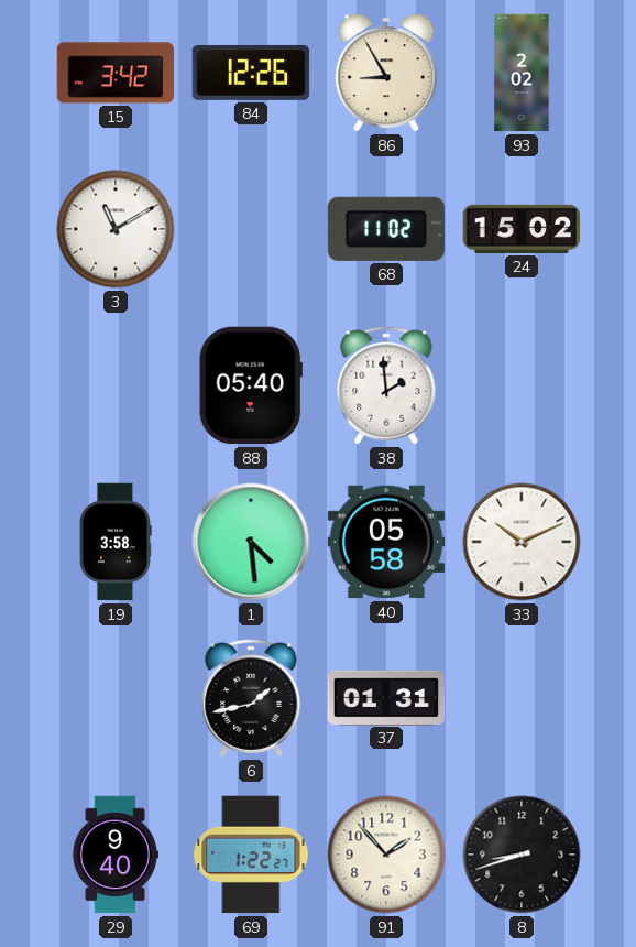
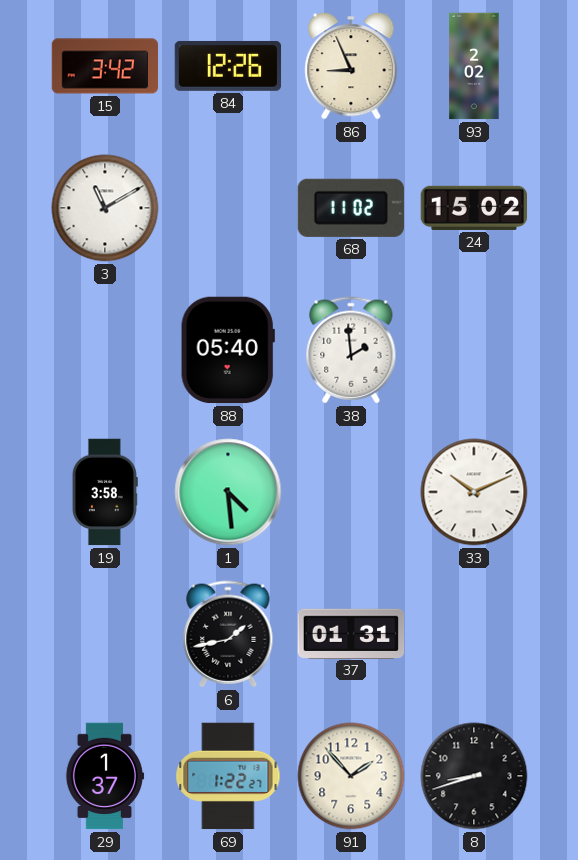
86: 8:55 -> 8:56
40: 05:58 -> none
29: 9:40 -> 1:37
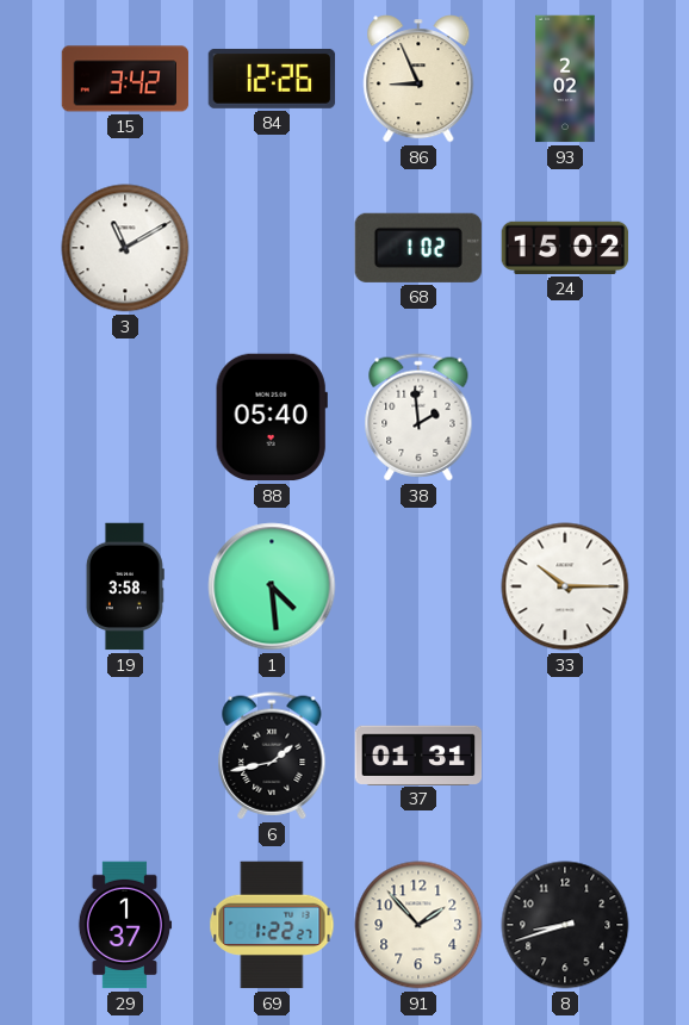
68: 11:02 -> 1:02
33: 10:11 -> 10:15
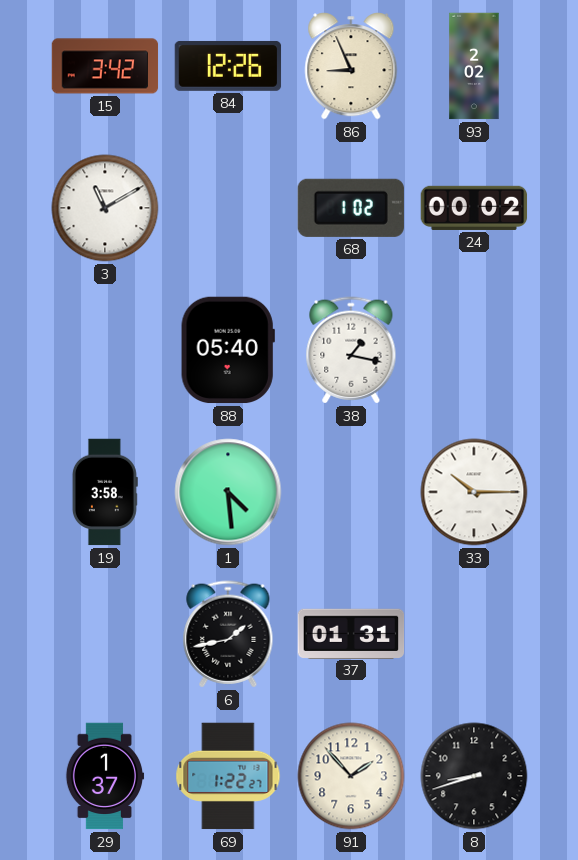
24: 15:02 -> 00:02
38: 1:59 -> 1:17
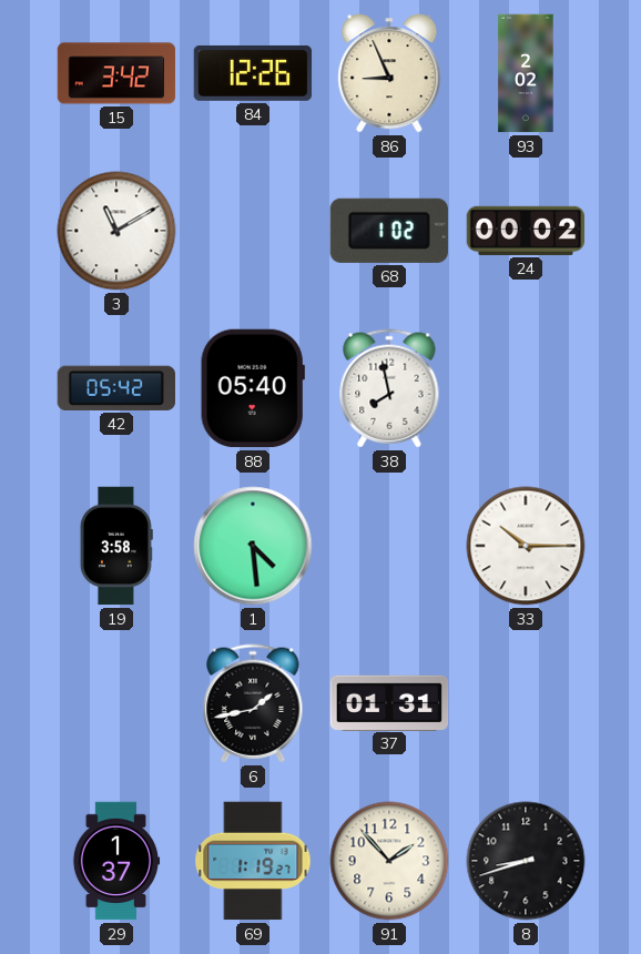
42: none -> 05:42
38: 1:17 -> 7:58
69: 1:22 -> 1:19
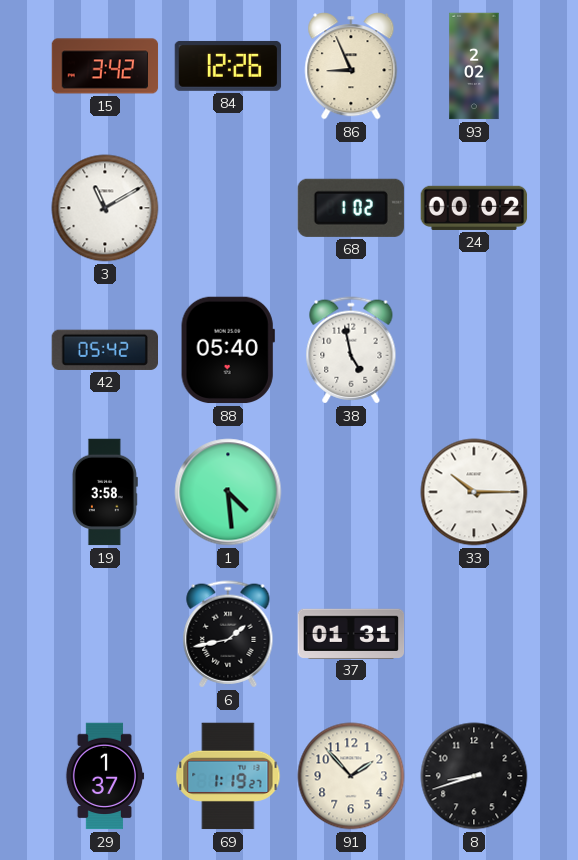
38: 7:58 -> 4:58
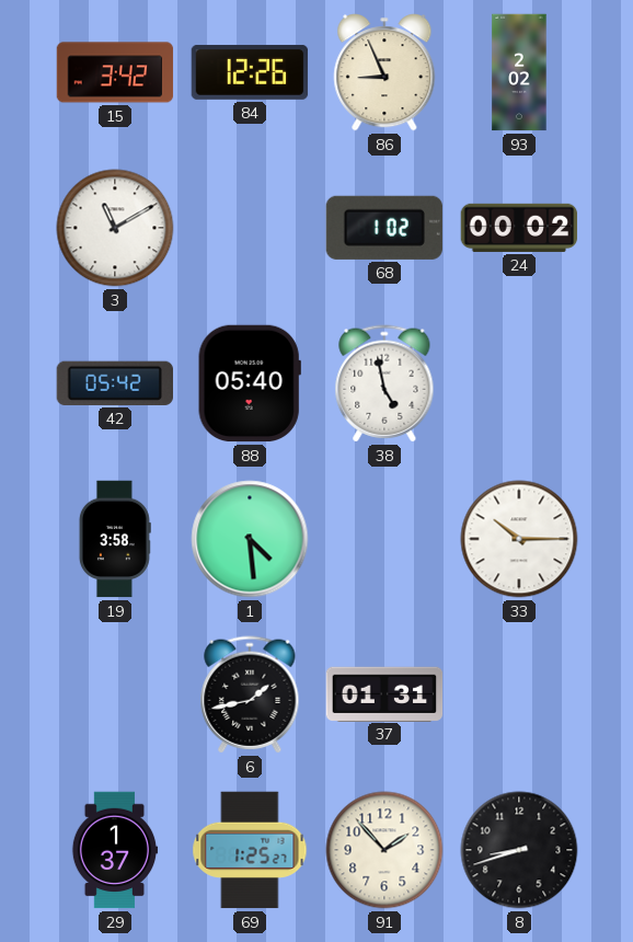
69: 1:19 -> 1:25
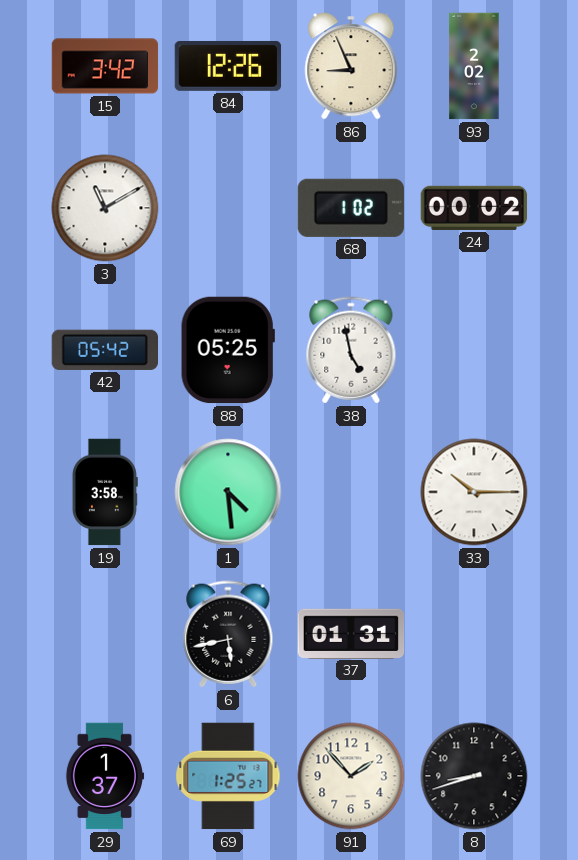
88: 05:40 -> 05:25
6: 1:43 -> 5:43
